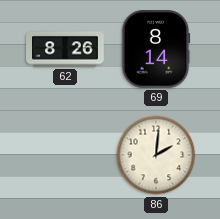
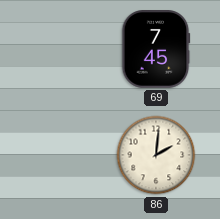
62: 8:26 -> none
69: 8:14 -> 7:45
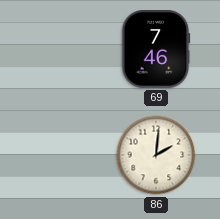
69: 7:45 -> 7:46
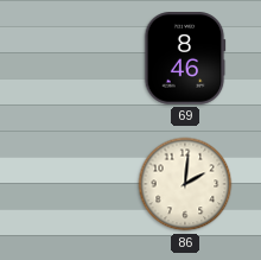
69: 7:46 -> 8:46
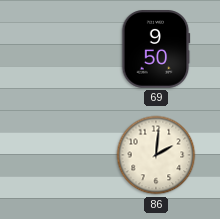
69: 8:46 -> 9:50
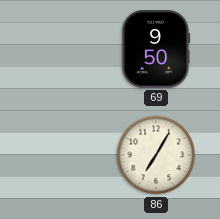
86: 2:01 -> 7:05
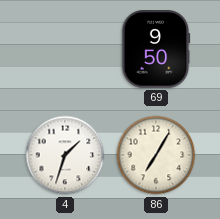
4: none -> 1:33
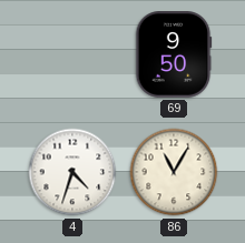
4: 1:33 -> 4:33
86: 7:05 -> 11:05
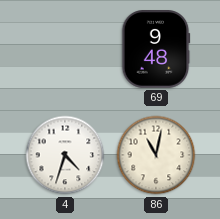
69: 9:50 -> 9:48
86: 11:05 -> 11:02
